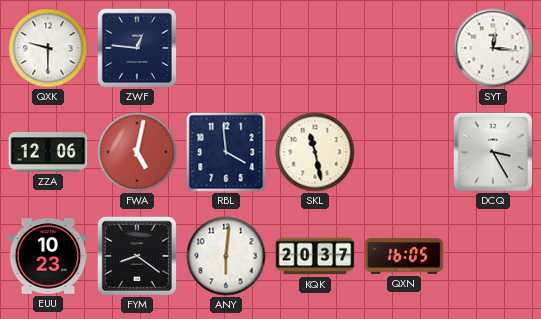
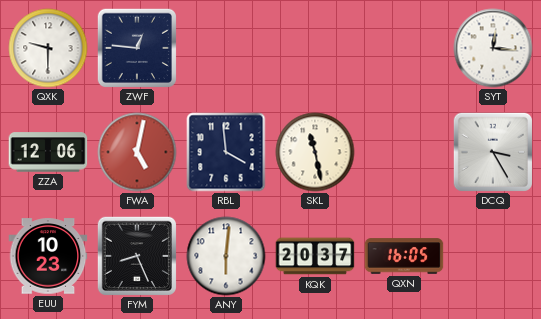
FYM: 8:21 -> 8:26
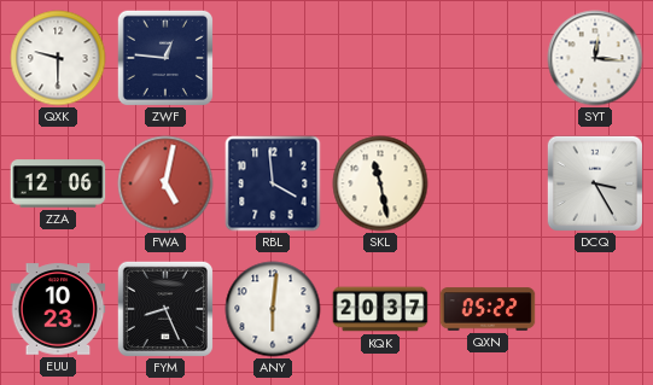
QXN: 16:05 -> 05:22
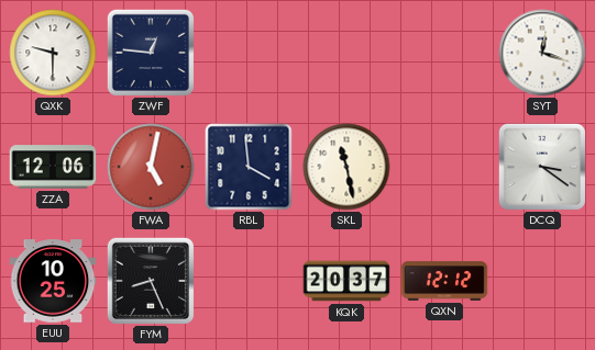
SYT: 12:16 -> 12:18
DCQ: 3:25 -> 3:21
EUU: 10:23 -> 10:25
ANY: 6:01 -> none
QXN: 05:22 -> 12:12
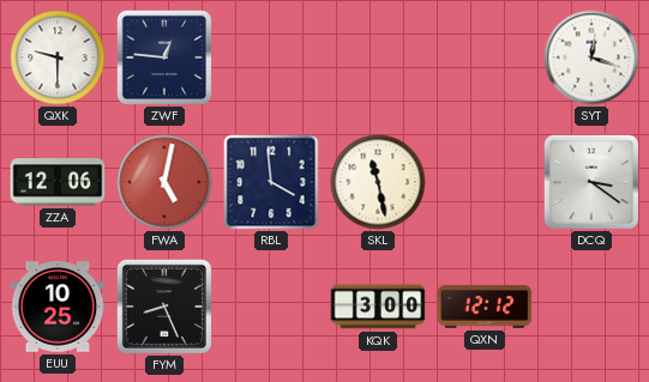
KQK: 20:37 -> 3:00
